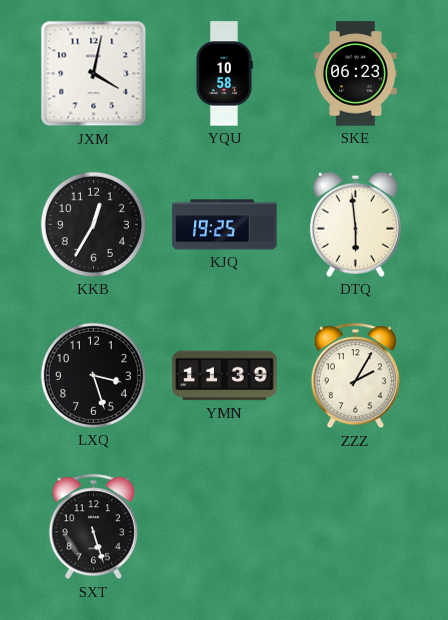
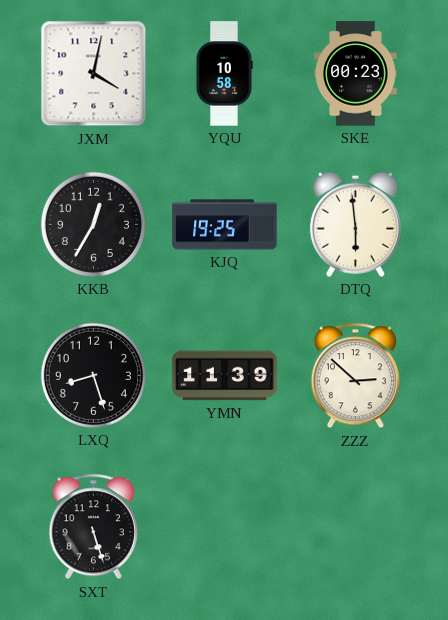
SKE: 06:23 -> 00:23
LXQ: 3:27 -> 8:27
ZZZ: 2:05 -> 2:52
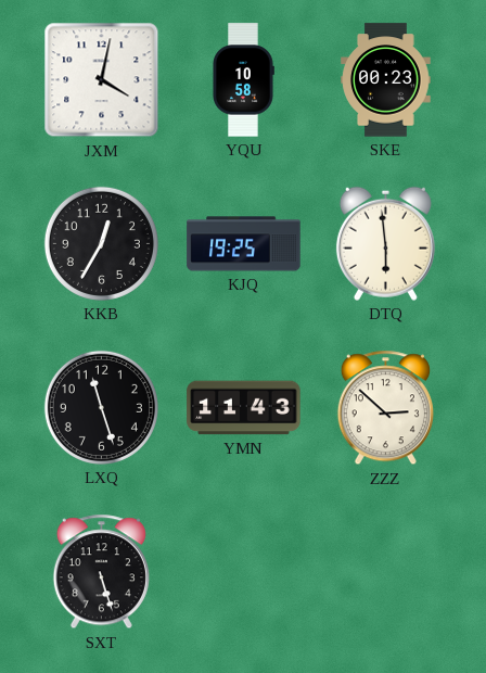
LXQ: 8:27 -> 11:27
YMN: 11:39 -> 11:43
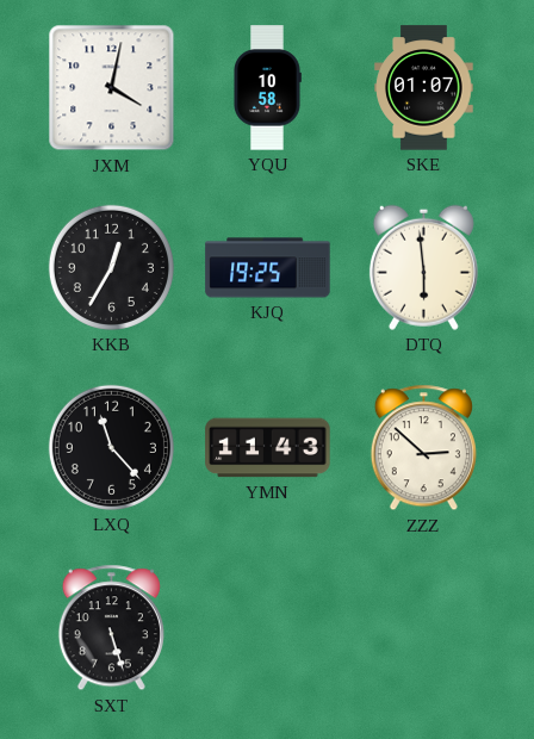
SKE: 00:23 -> 01:07
LXQ: 11:27 -> 11:23
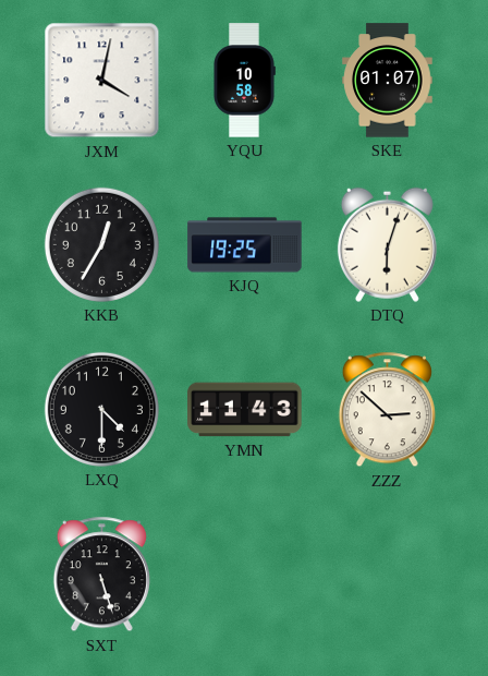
DTQ: 5:59 -> 6:03
LXQ: 11:23 -> 4:30
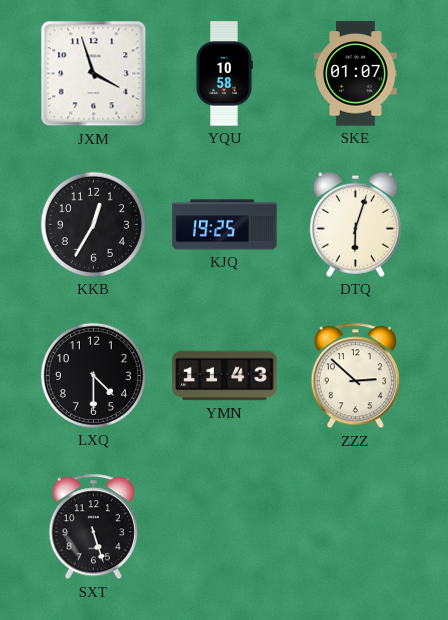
JXM: 4:02 -> 3:57
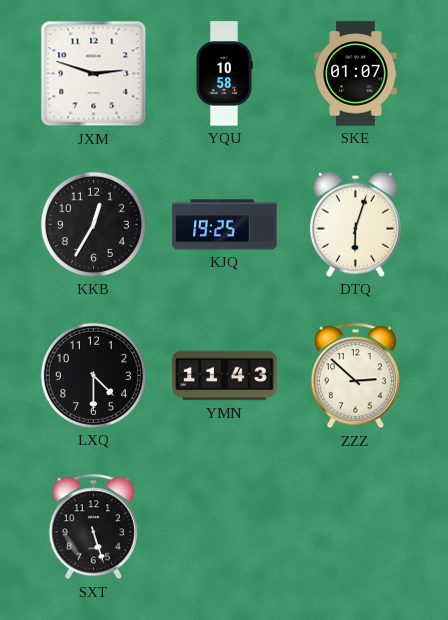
JXM: 3:57 -> 2:48
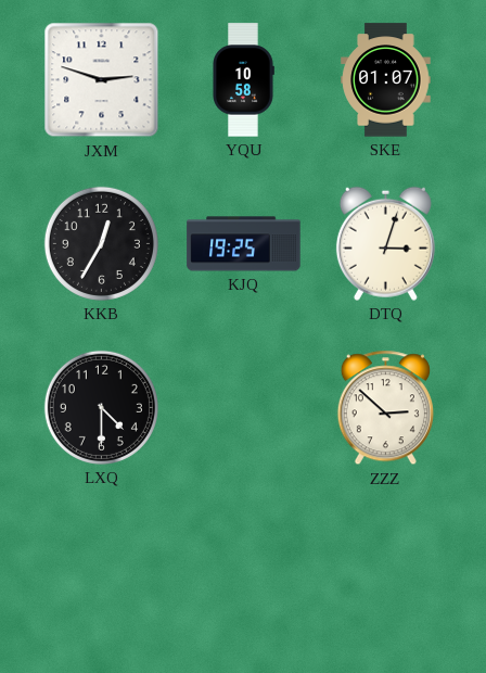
DTQ: 6:03 -> 3:03
YMN: 11:43 -> none
SXT: 5:27 -> none
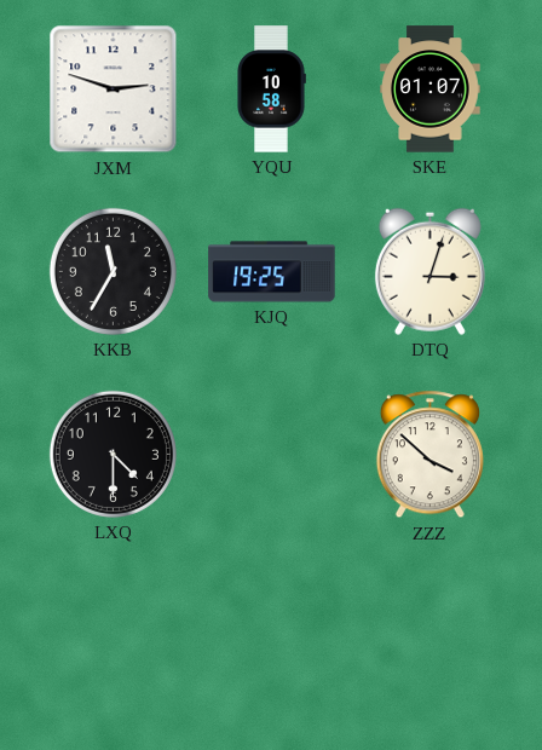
KKB: 12:35 -> 11:35
ZZZ: 2:52 -> 3:52
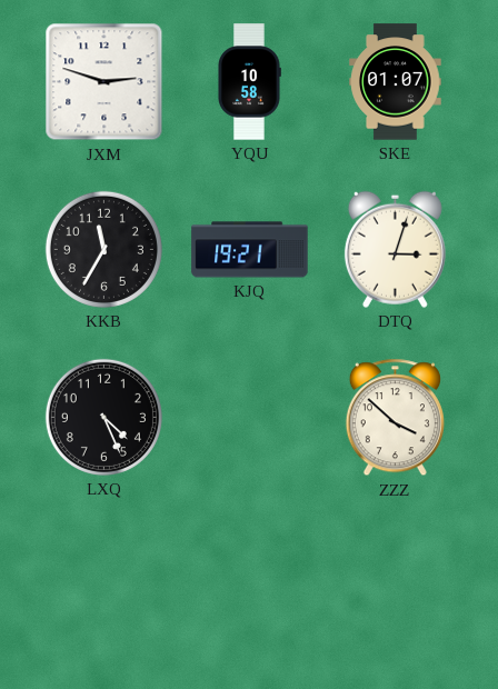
KJQ: 19:25 -> 19:21
LXQ: 4:30 -> 4:26
